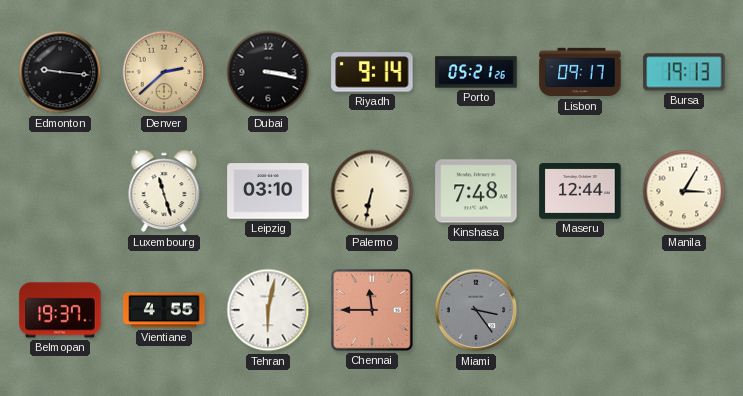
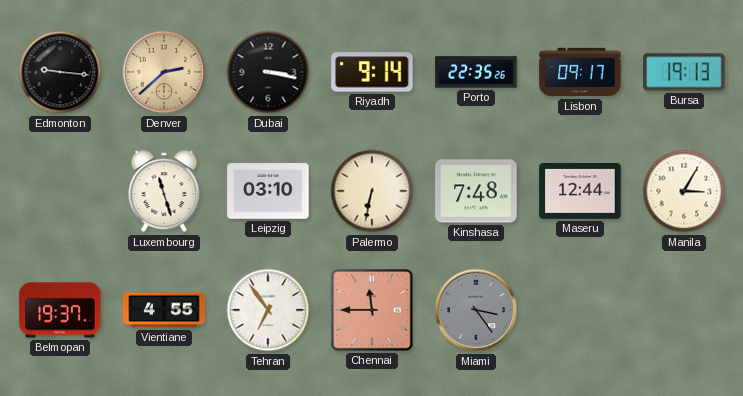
Porto: 05:21 -> 22:35
Tehran: 6:02 -> 6:54
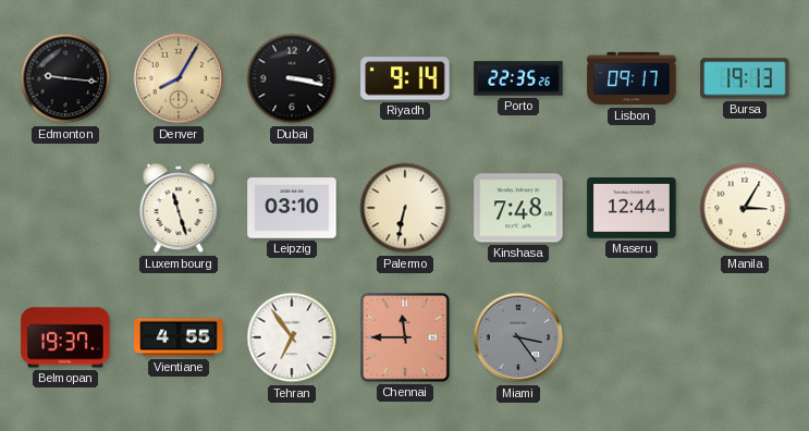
Denver: 2:38 -> 8:05
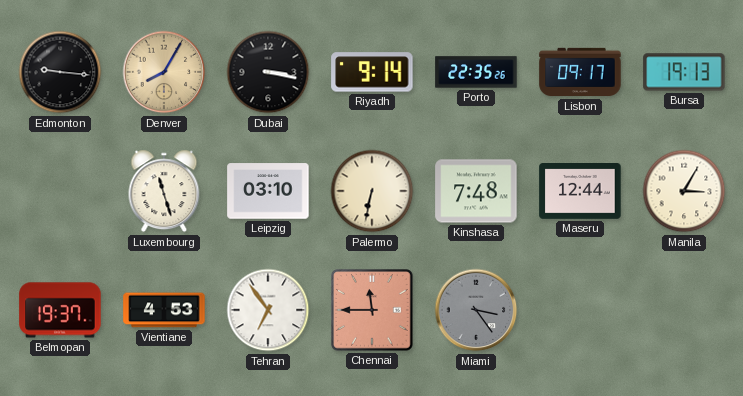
Vientiane: 4:55 -> 4:53
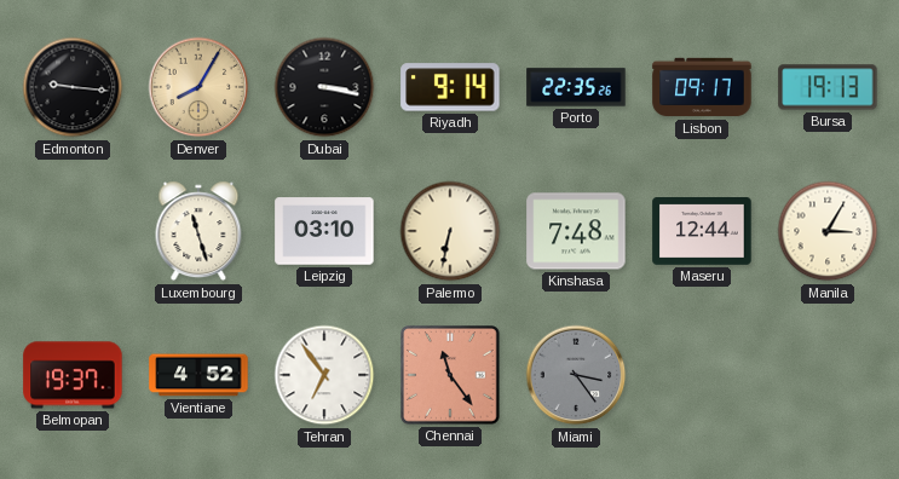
Vientiane: 4:53 -> 4:52
Chennai: 11:45 -> 11:24
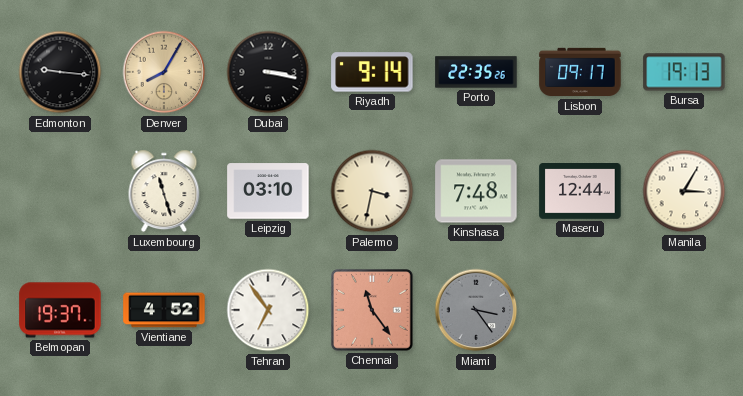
Palermo: 6:32 -> 3:32
